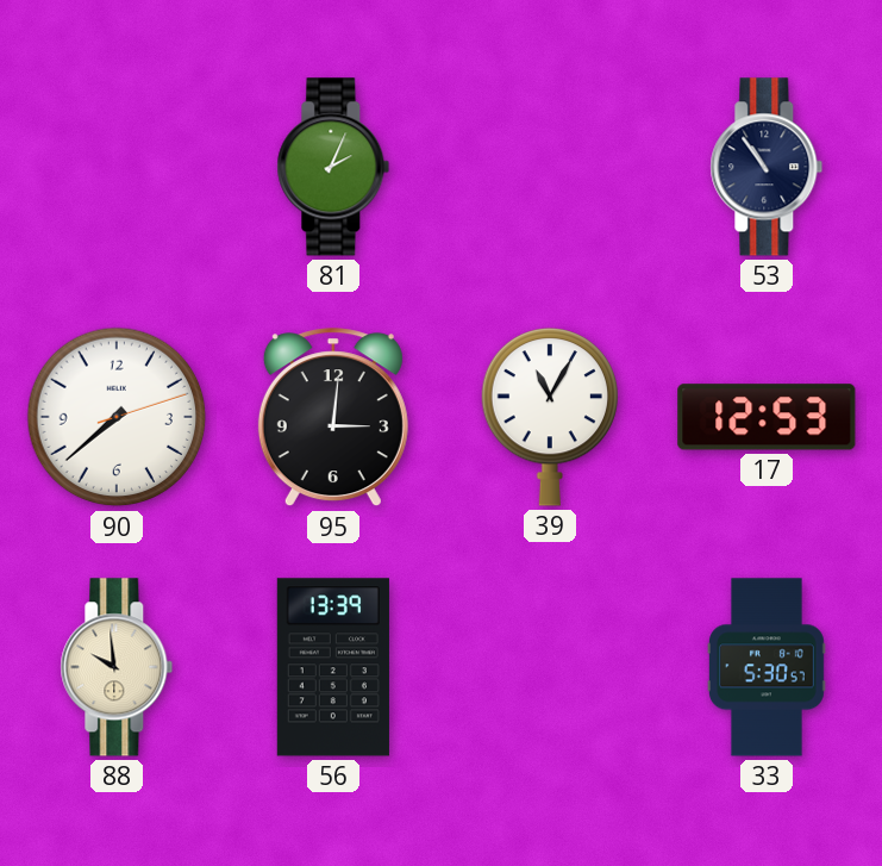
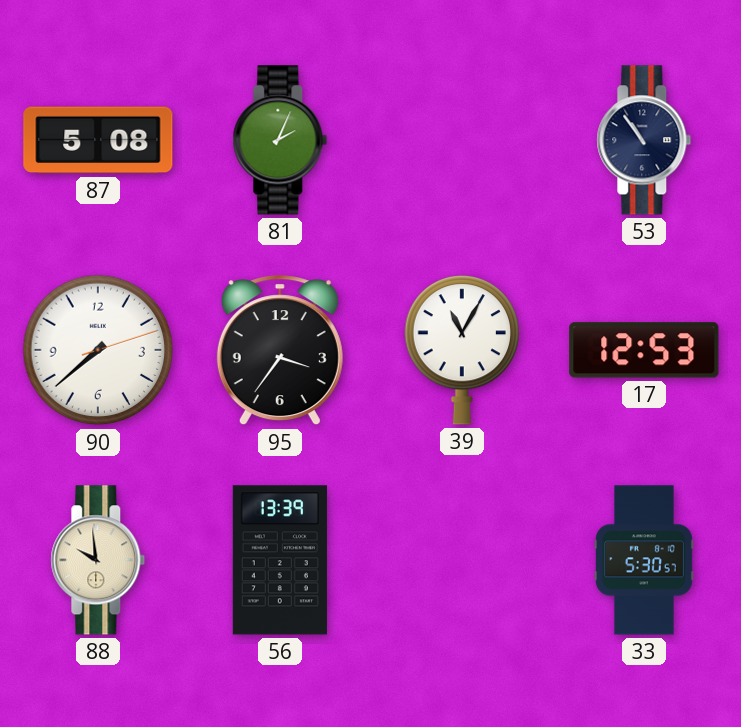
87: none -> 5:08
95: 3:01 -> 3:36
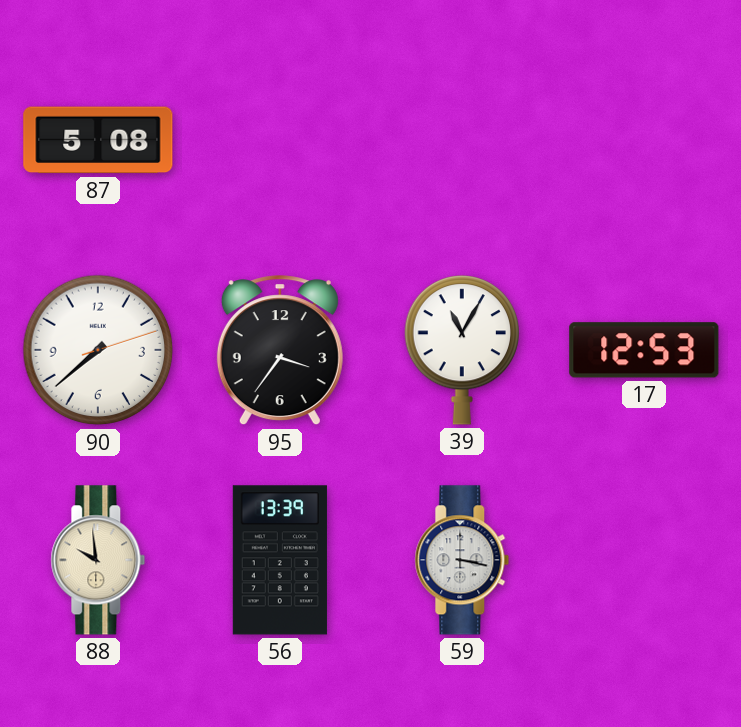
81: 2:04 -> none
53: 10:54 -> none
59: none -> 3:17
33: 5:30 -> none
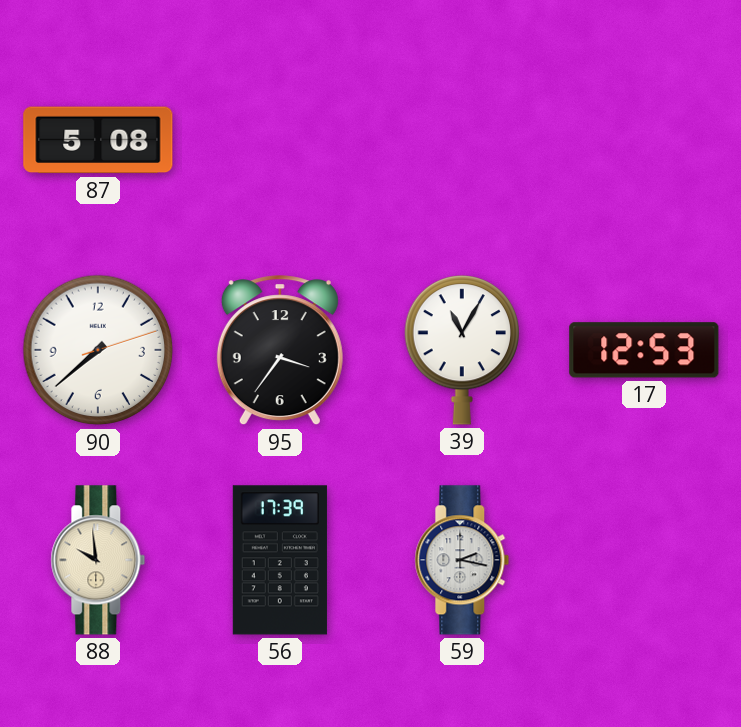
56: 13:39 -> 17:39
59: 3:17 -> 2:17
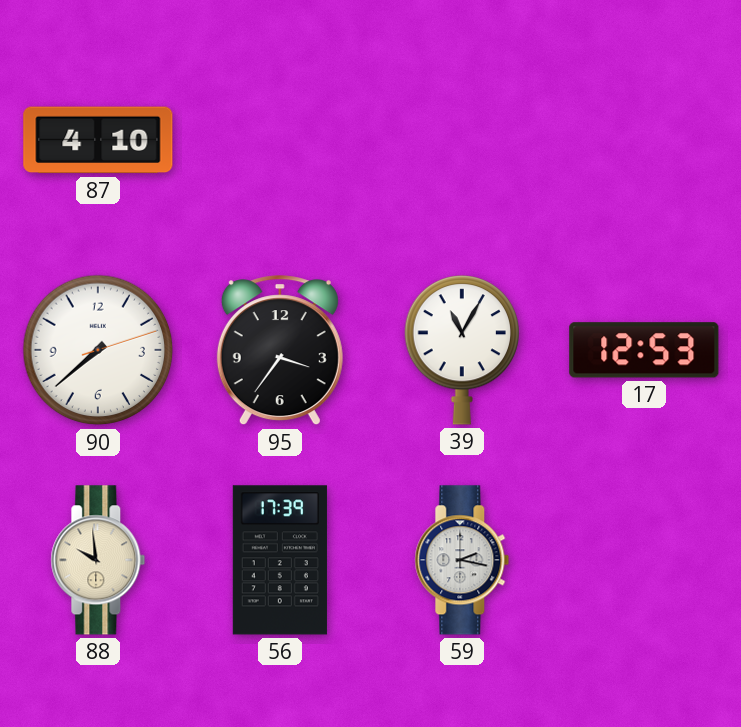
87: 5:08 -> 4:10
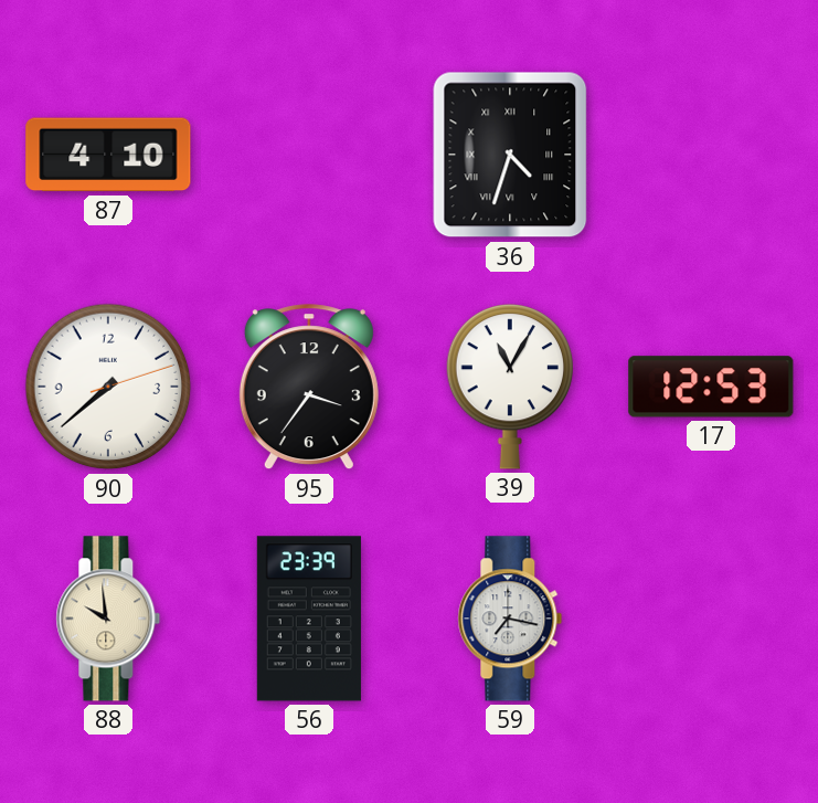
36: none -> 4:33
56: 17:39 -> 23:39
59: 2:17 -> 7:17
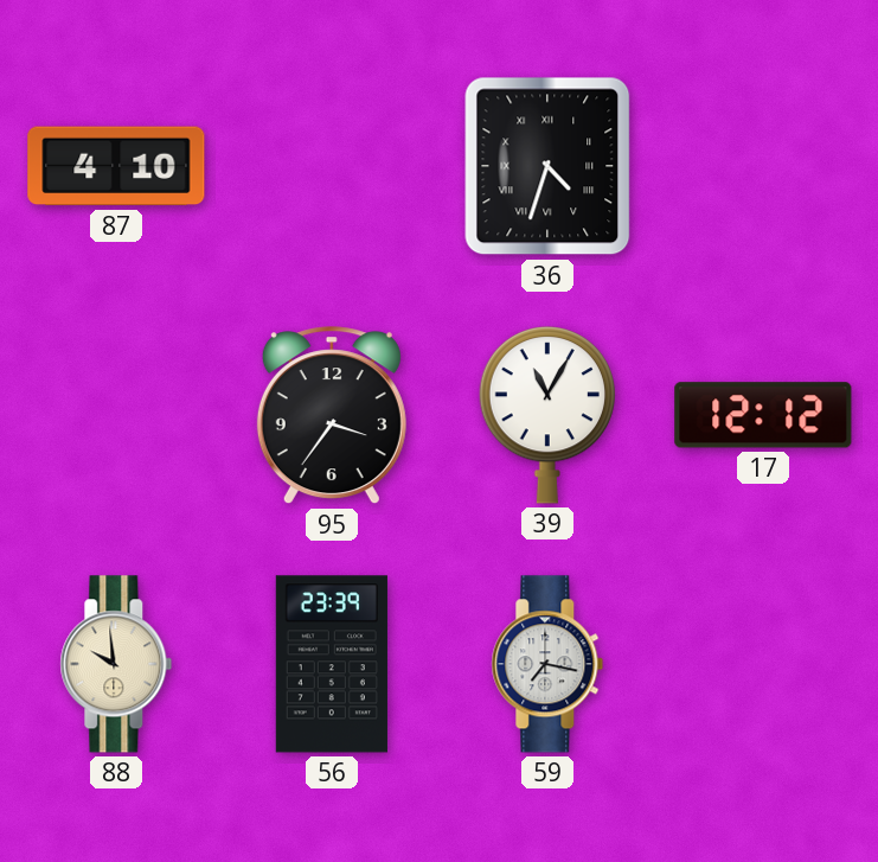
90: 7:38 -> none
17: 12:53 -> 12:12
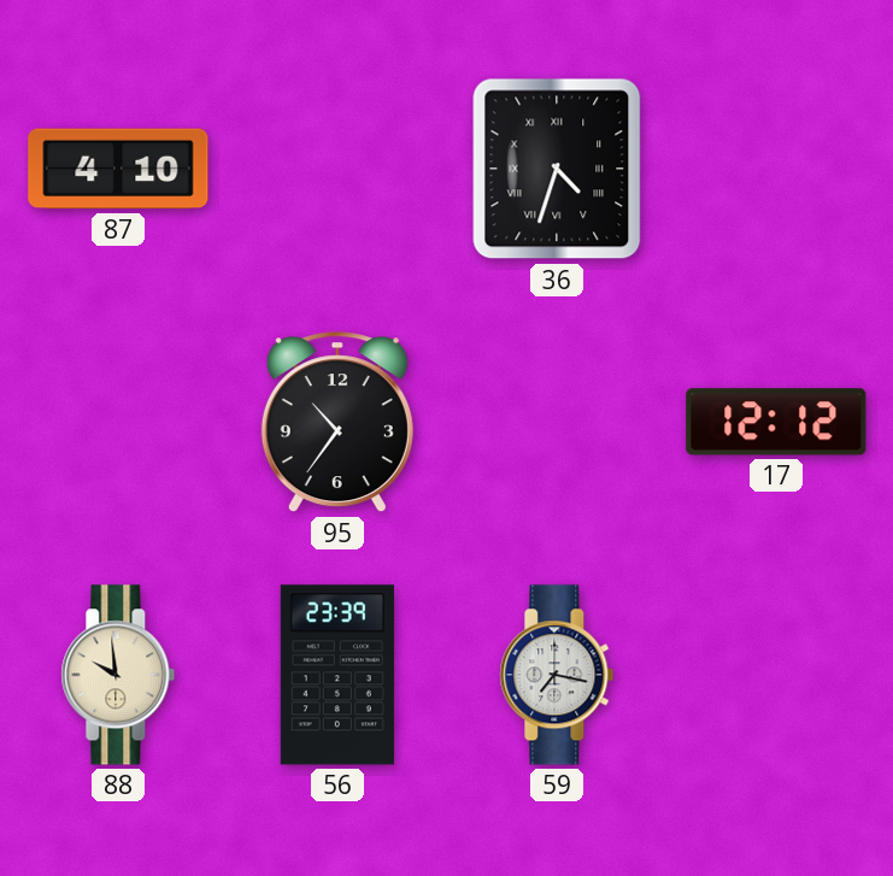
95: 3:36 -> 10:36
39: 11:05 -> none
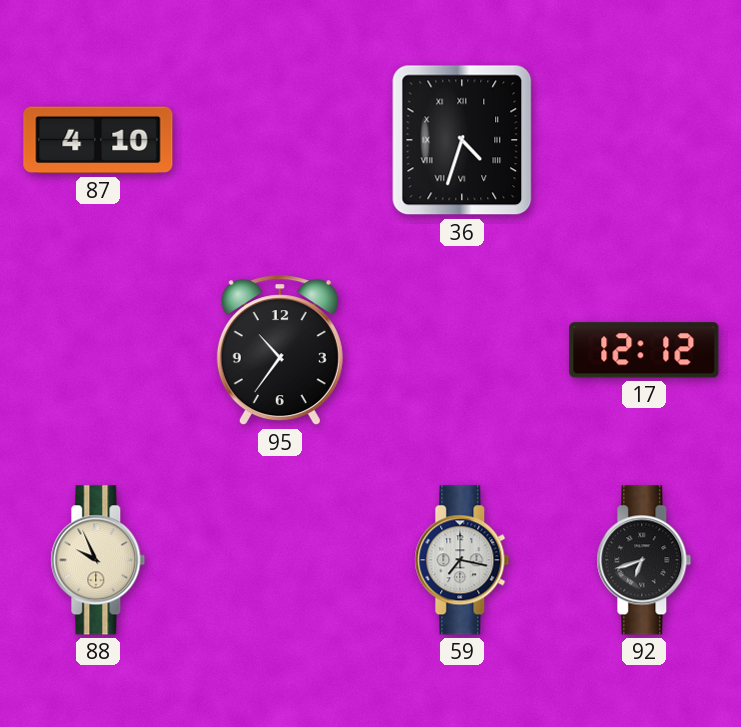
88: 9:59 -> 9:56
56: 23:39 -> none
92: none -> 6:42
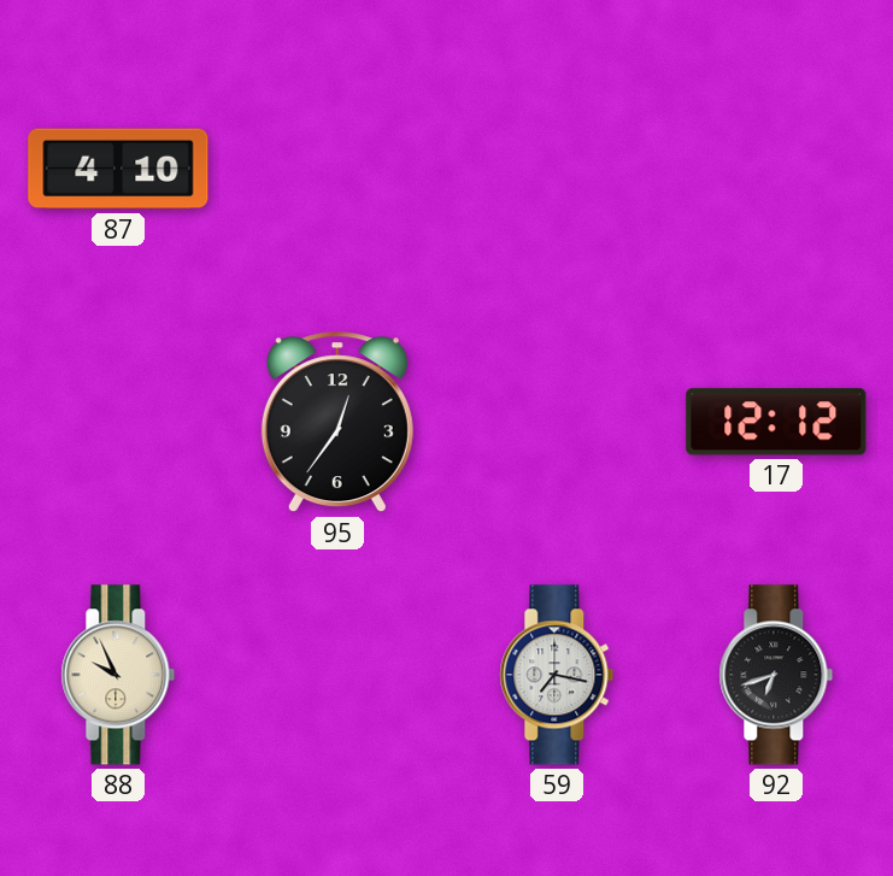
36: 4:33 -> none
95: 10:36 -> 12:36
